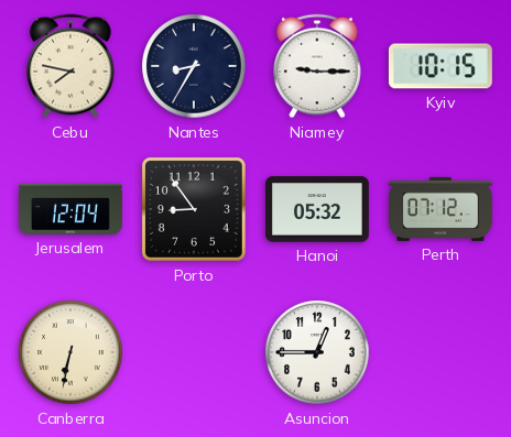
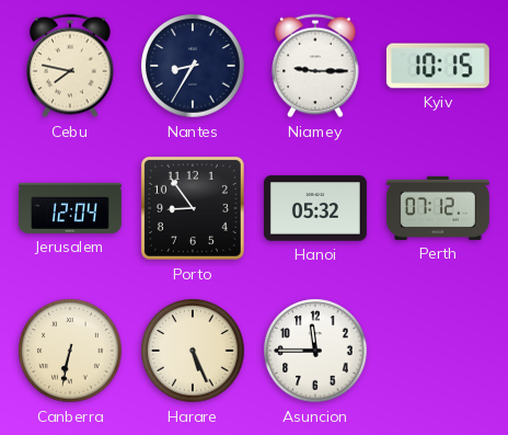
Harare: none -> 5:26
Asuncion: 12:45 -> 11:45
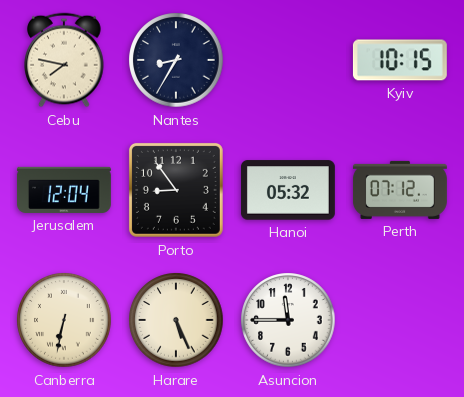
Niamey: 9:15 -> none
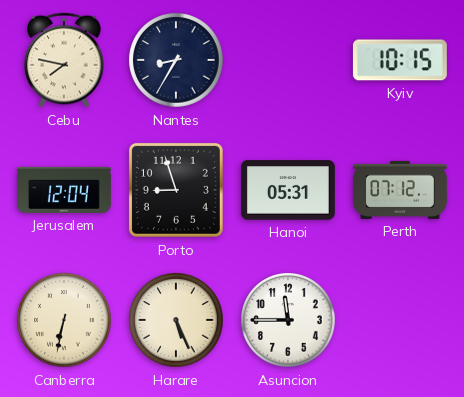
Porto: 8:54 -> 8:57
Hanoi: 05:32 -> 05:31
